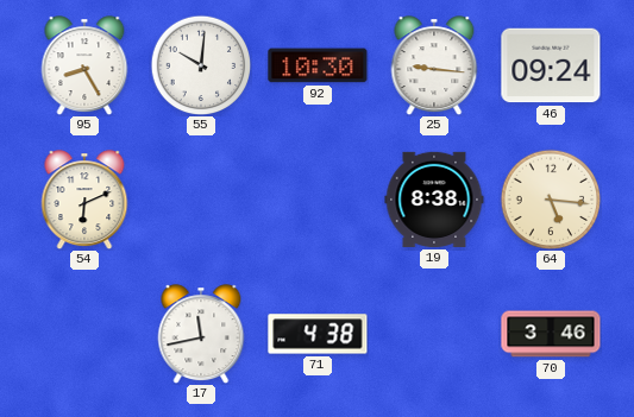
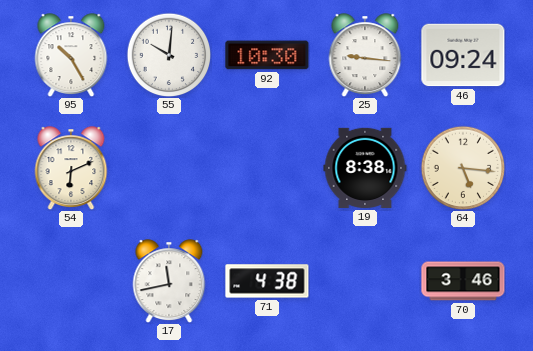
95: 8:25 -> 10:25
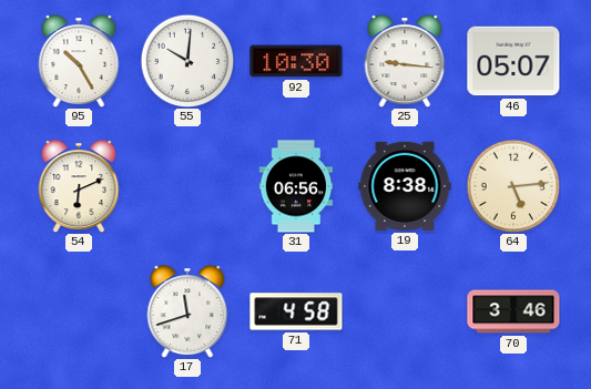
46: 09:24 -> 05:07
31: none -> 06:56
64: 5:16 -> 5:14
17: 11:43 -> 11:42
71: 4:38 -> 4:58
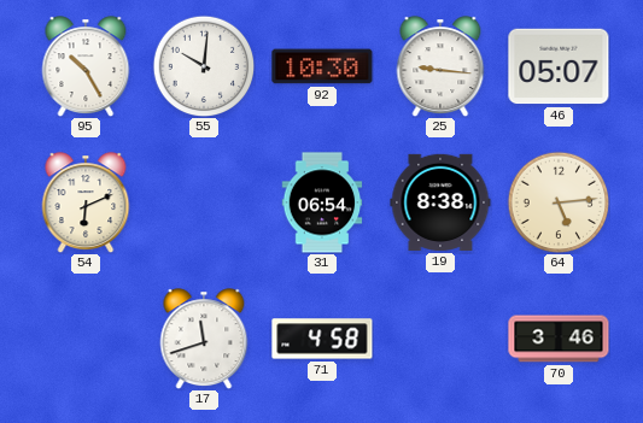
31: 06:56 -> 06:54
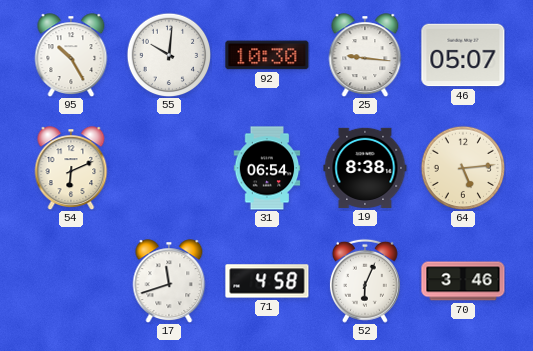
52: none -> 6:04
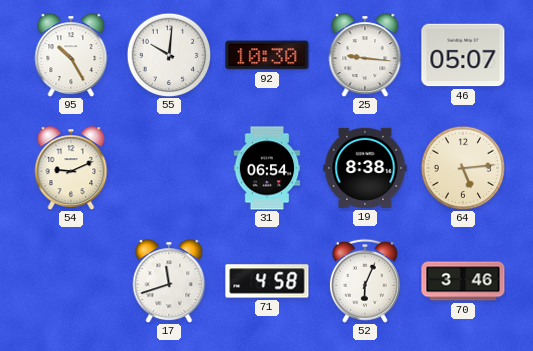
54: 6:11 -> 9:11
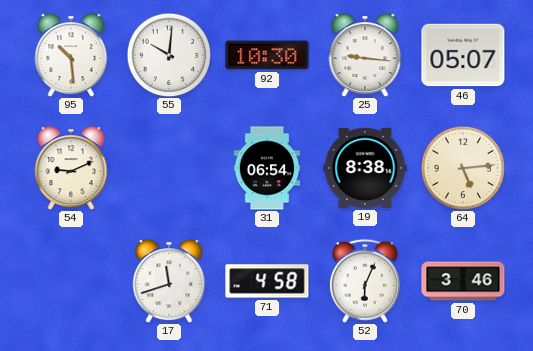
95: 10:25 -> 10:29
